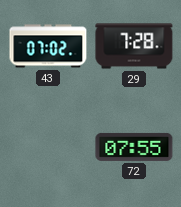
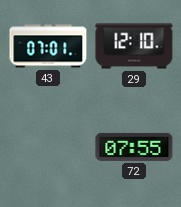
43: 07:02 -> 07:01
29: 7:28 -> 12:10
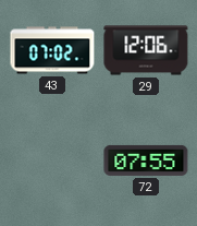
43: 07:01 -> 07:02
29: 12:10 -> 12:06
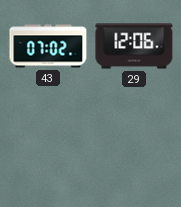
72: 07:55 -> none
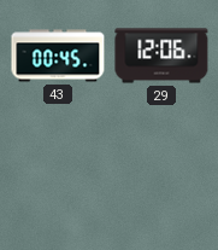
43: 07:02 -> 00:45
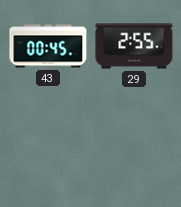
29: 12:06 -> 2:55
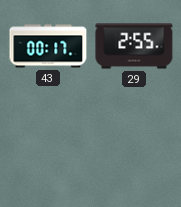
43: 00:45 -> 00:17
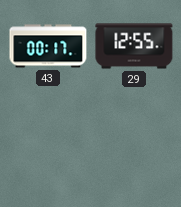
29: 2:55 -> 12:55
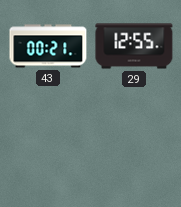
43: 00:17 -> 00:21
